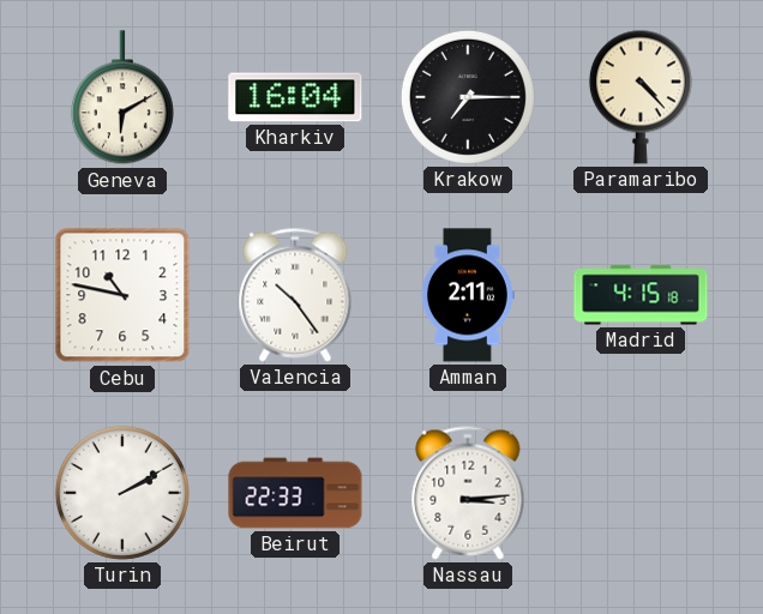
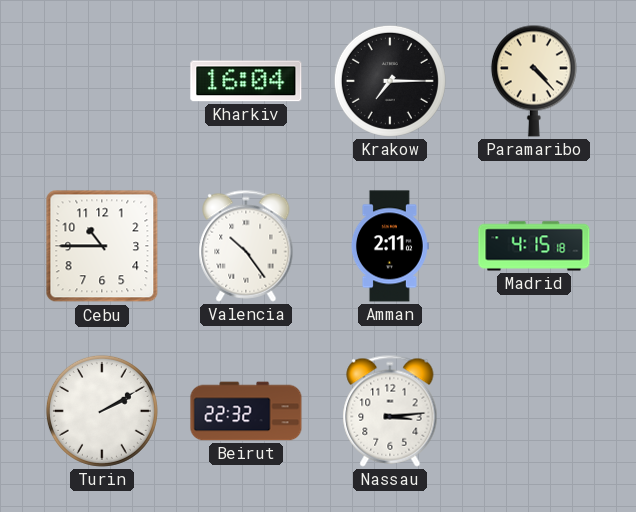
Geneva: 6:10 -> none
Cebu: 10:47 -> 10:45
Beirut: 22:33 -> 22:32
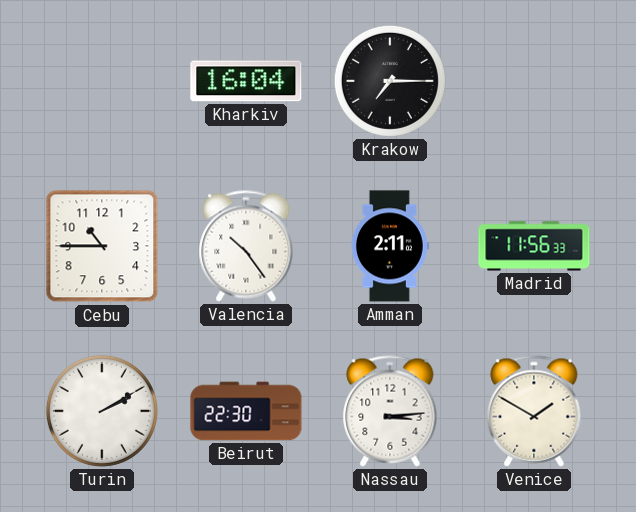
Paramaribo: 4:23 -> none
Madrid: 4:15 -> 11:56
Beirut: 22:32 -> 22:30
Venice: none -> 1:50
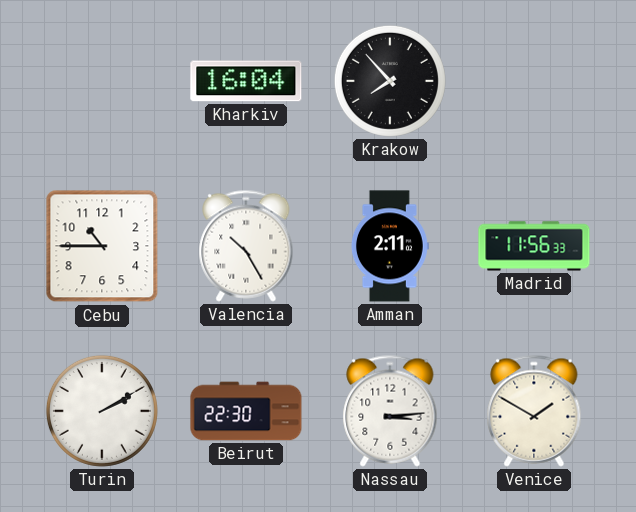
Krakow: 7:15 -> 7:53
Valencia: 10:24 -> 10:25
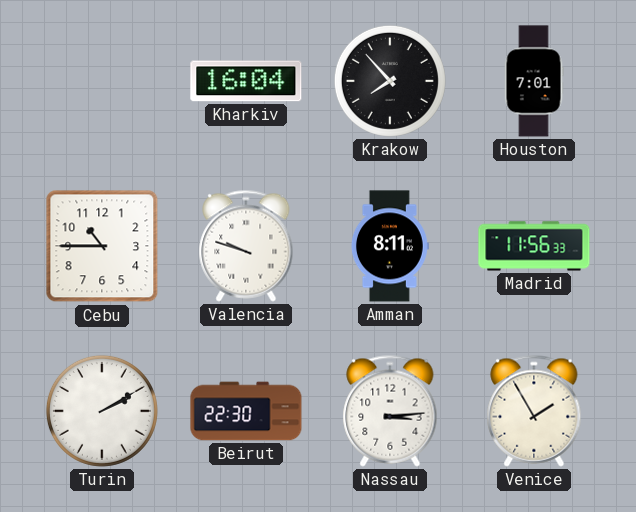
Houston: none -> 7:01
Valencia: 10:25 -> 9:48
Amman: 2:11 -> 8:11
Venice: 1:50 -> 1:55
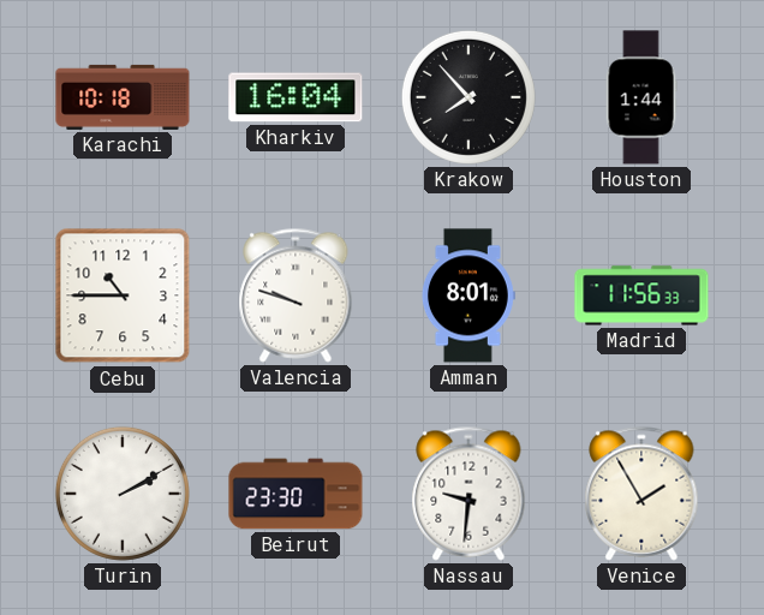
Karachi: none -> 10:18
Houston: 7:01 -> 1:44
Amman: 8:11 -> 8:01
Beirut: 22:30 -> 23:30
Nassau: 3:14 -> 9:31
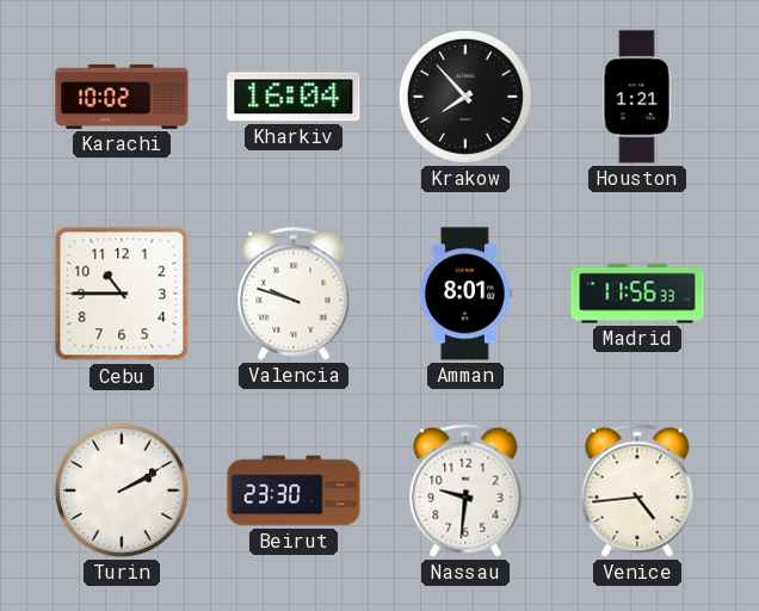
Karachi: 10:18 -> 10:02
Houston: 1:44 -> 1:21
Venice: 1:55 -> 4:44
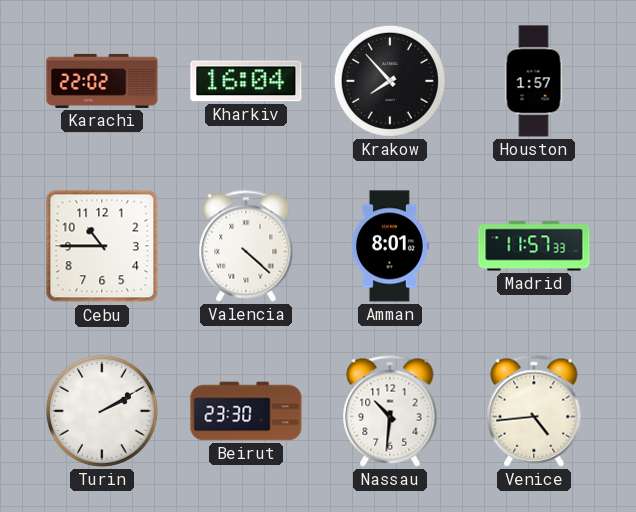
Karachi: 10:02 -> 22:02
Houston: 1:21 -> 1:57
Valencia: 9:48 -> 4:22
Madrid: 11:56 -> 11:57
Nassau: 9:31 -> 10:31
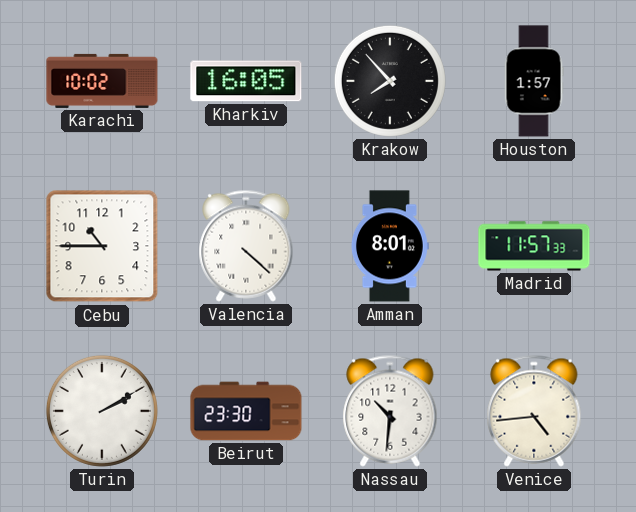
Karachi: 22:02 -> 10:02
Kharkiv: 16:04 -> 16:05
